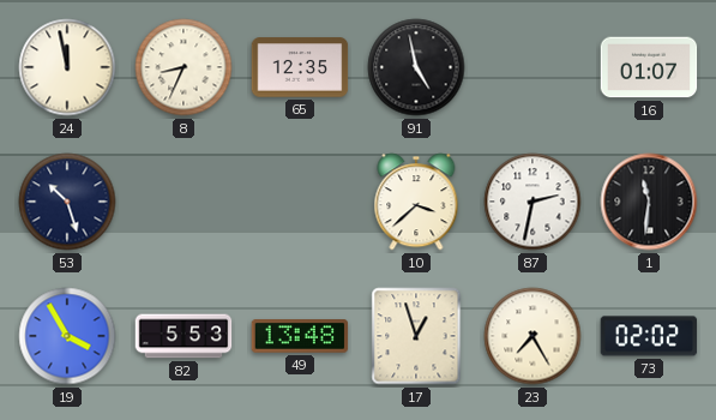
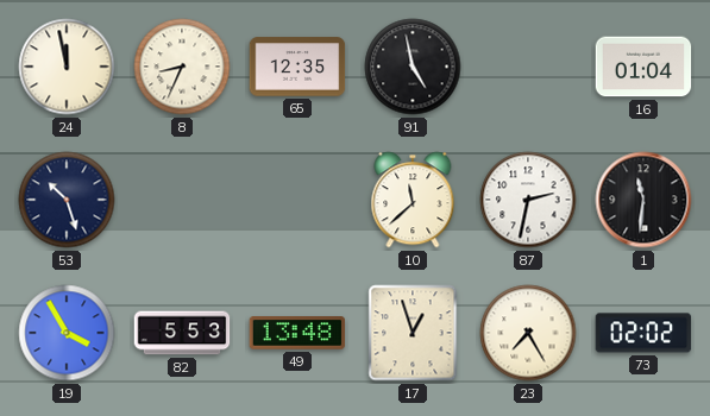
16: 01:07 -> 01:04
10: 3:38 -> 11:38
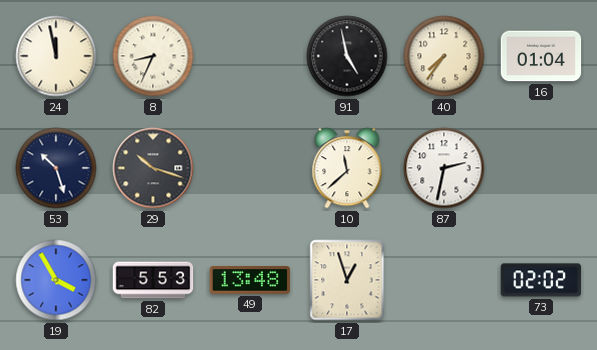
65: 12:35 -> none
40: none -> 7:36
29: none -> 10:18
1: 11:31 -> none
23: 7:25 -> none
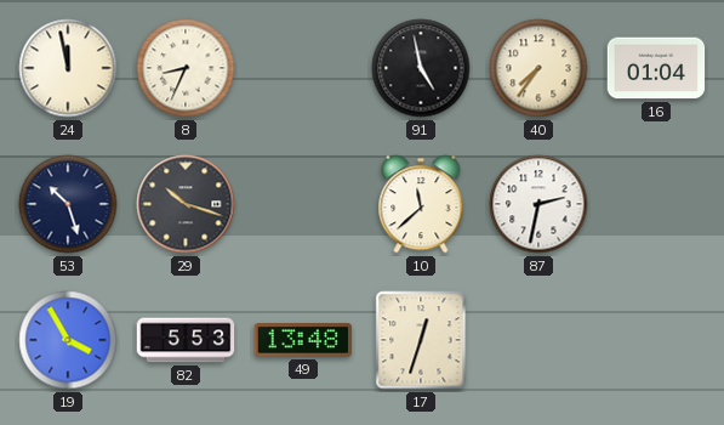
17: 12:57 -> 12:33
73: 02:02 -> none
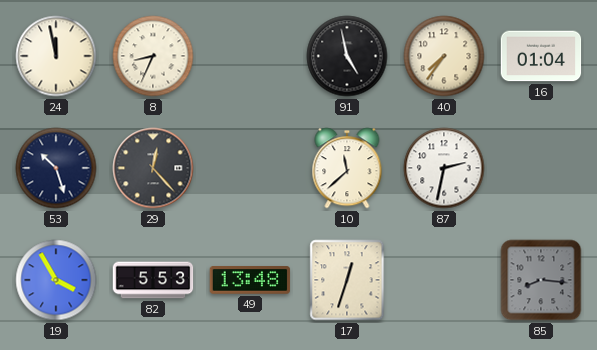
29: 10:18 -> 12:23
85: none -> 8:16
